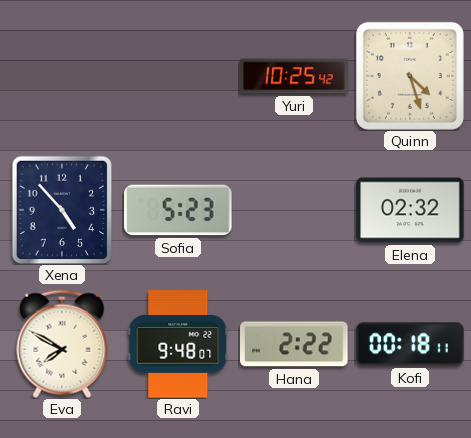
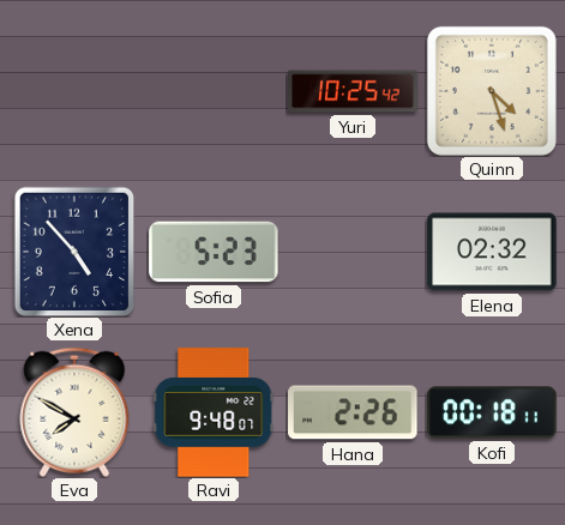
Hana: 2:22 -> 2:26
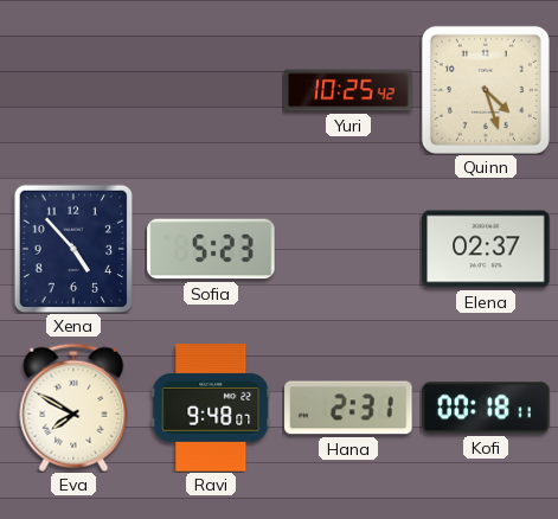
Elena: 02:32 -> 02:37
Hana: 2:26 -> 2:31
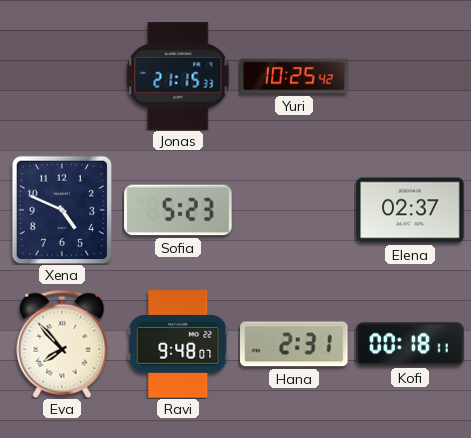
Jonas: none -> 21:15
Quinn: 4:27 -> none
Xena: 4:53 -> 4:49
Eva: 7:50 -> 7:53
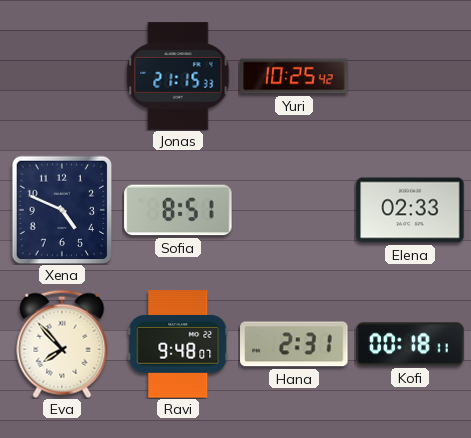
Sofia: 5:23 -> 8:51
Elena: 02:37 -> 02:33
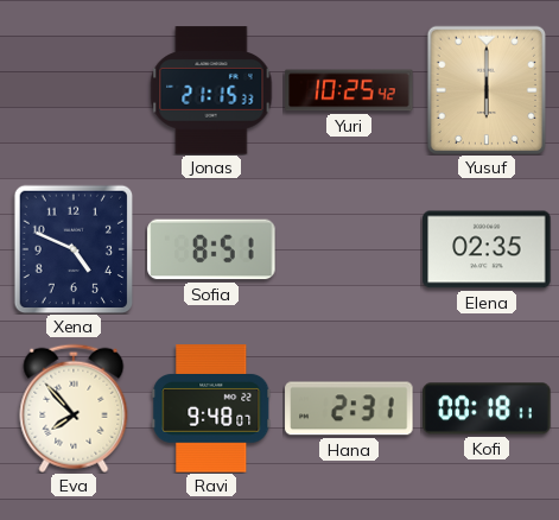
Yusuf: none -> 6:00
Elena: 02:33 -> 02:35
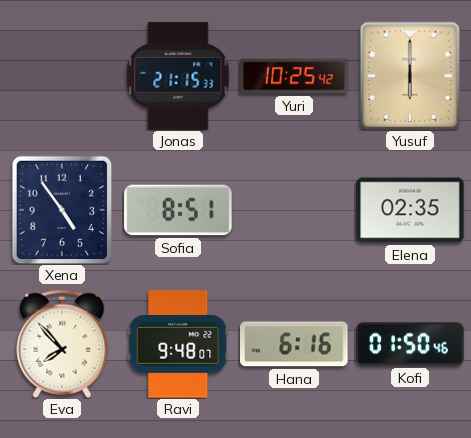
Xena: 4:49 -> 4:54
Hana: 2:31 -> 6:16
Kofi: 00:18 -> 01:50
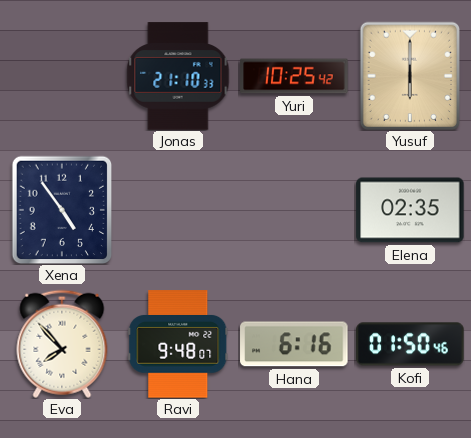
Jonas: 21:15 -> 21:10
Sofia: 8:51 -> none
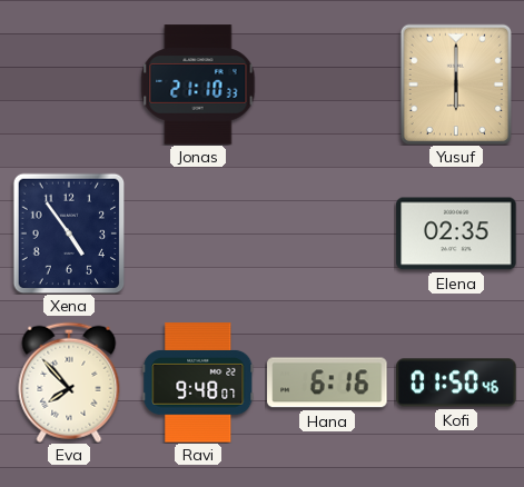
Yuri: 10:25 -> none
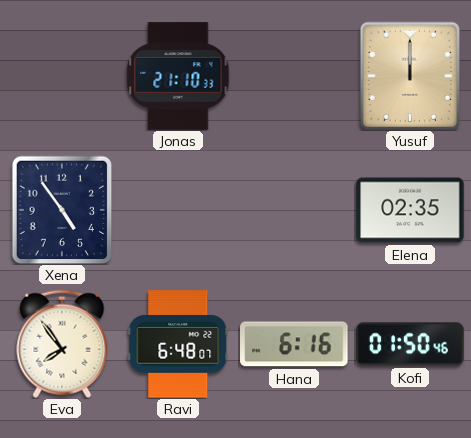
Yusuf: 6:00 -> 12:00
Eva: 7:53 -> 7:54
Ravi: 9:48 -> 6:48
